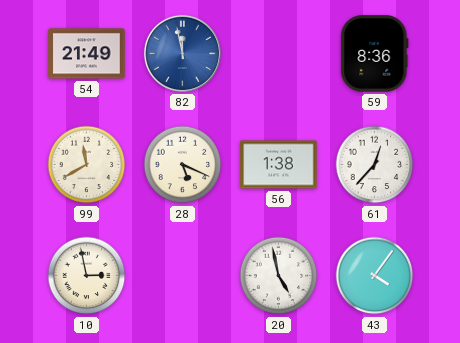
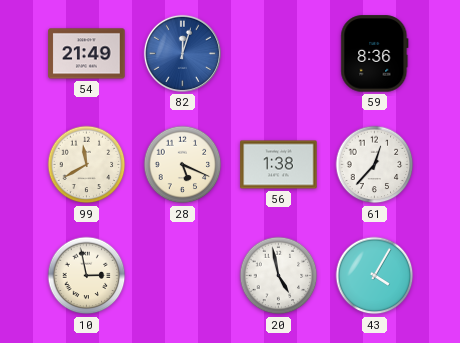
82: 11:58 -> 12:03
43: 4:06 -> 4:05
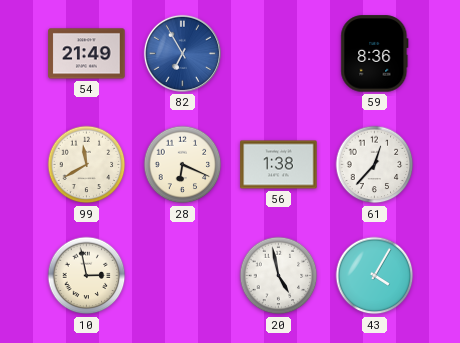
82: 12:03 -> 6:55
28: 5:19 -> 6:19
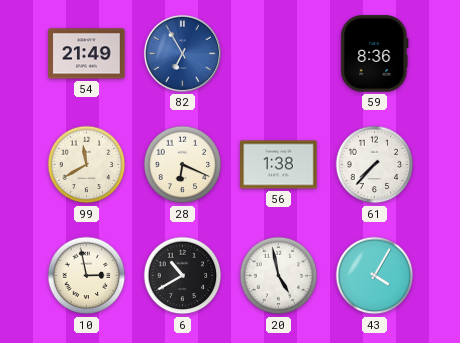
61: 12:37 -> 7:37
6: none -> 10:40
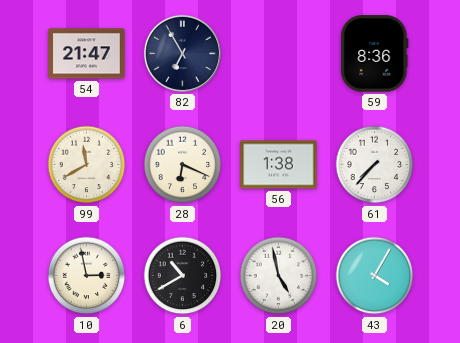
54: 21:49 -> 21:47
82 dial: blue -> navy
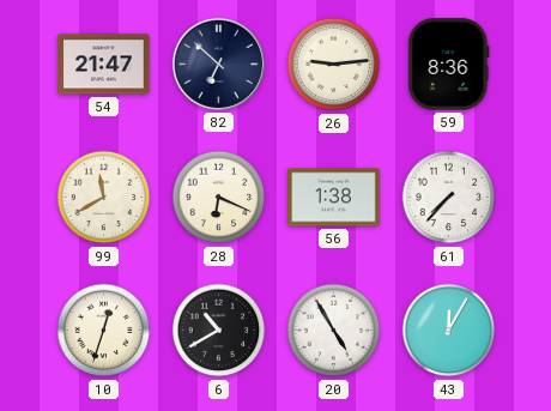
82: 6:55 -> 6:52
26: none -> 9:14
10: 2:58 -> 12:33
20: 4:58 -> 4:55
43: 4:05 -> 12:05
